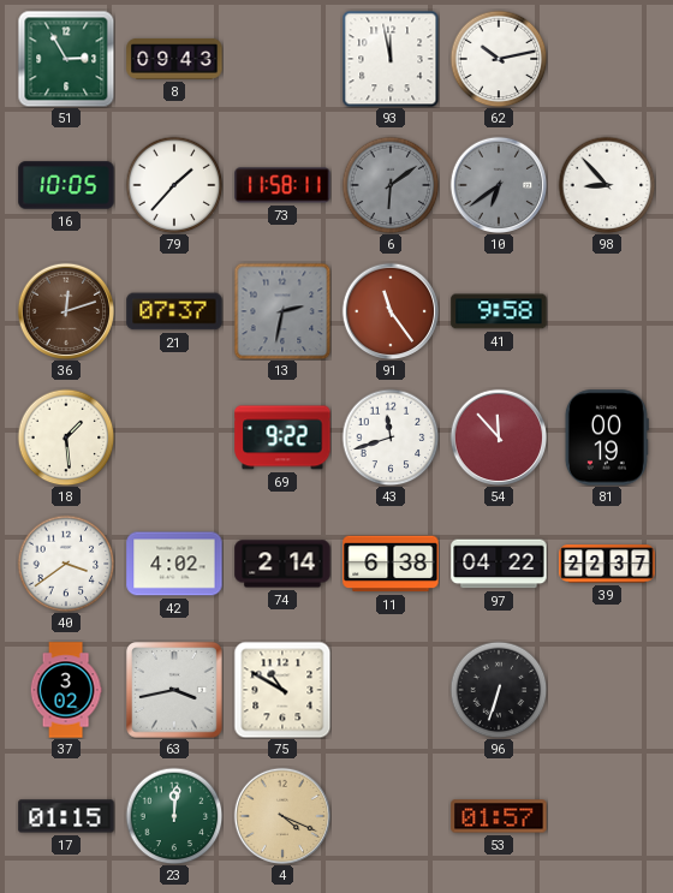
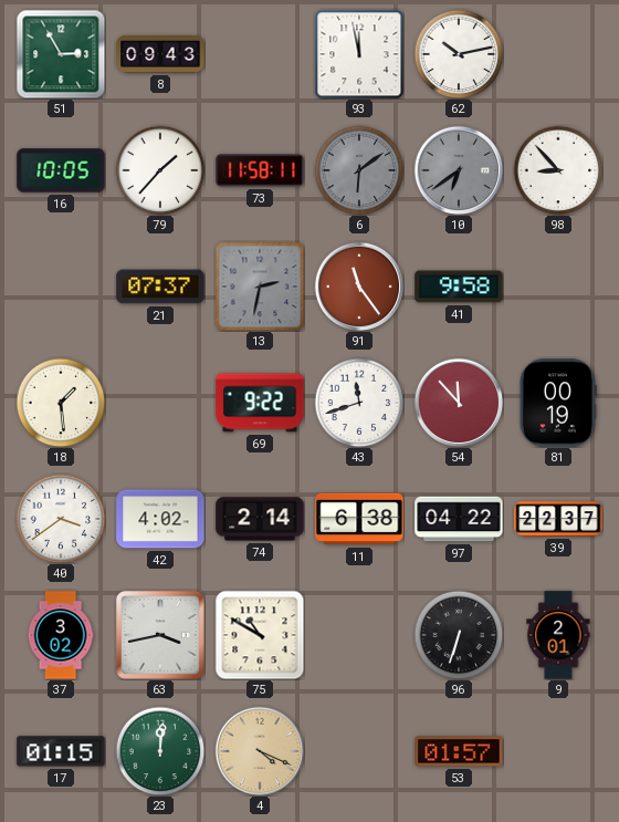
36: 12:12 -> none
9: none -> 2:01
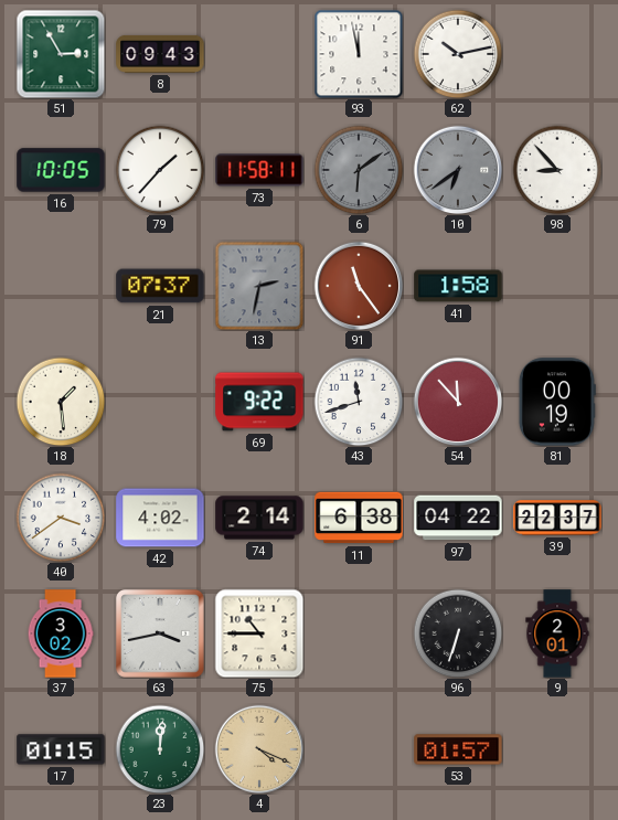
41: 9:58 -> 1:58
75: 10:50 -> 10:45
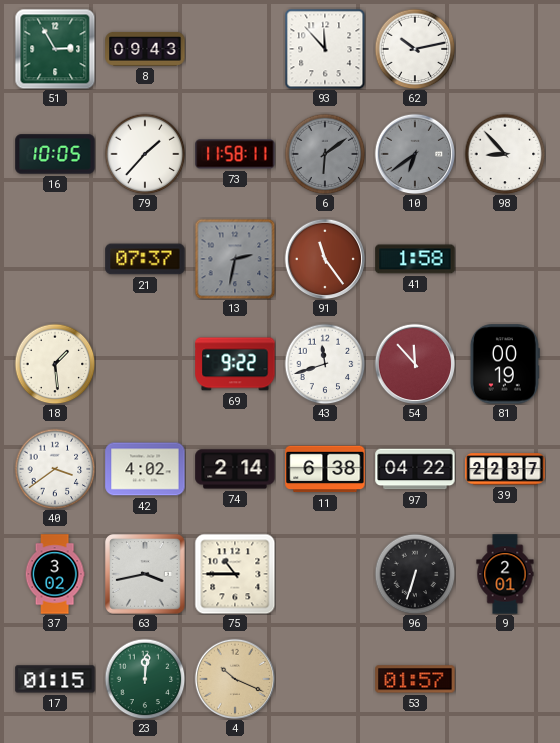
93: 11:58 -> 11:53
4: 4:19 -> 10:19
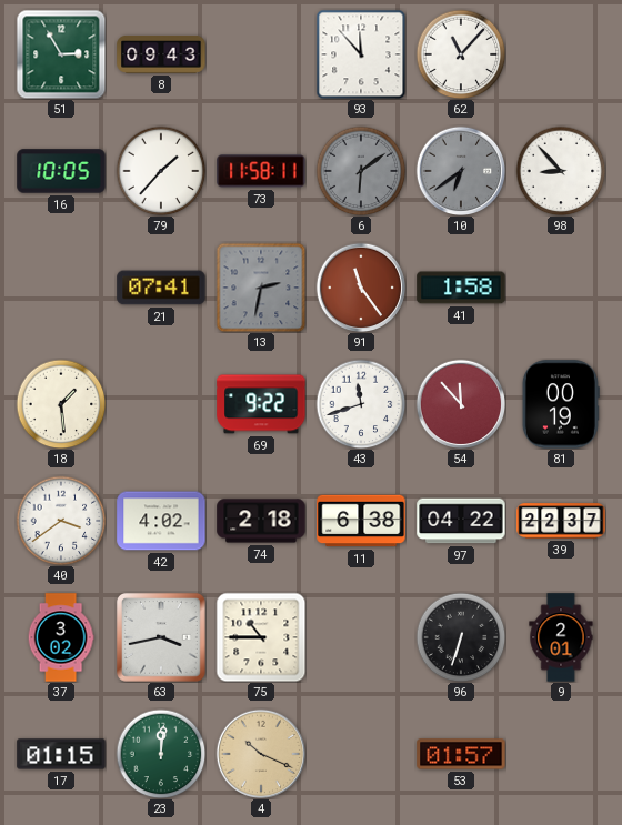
62: 10:13 -> 11:07
21: 07:37 -> 07:41
74: 2:14 -> 2:18
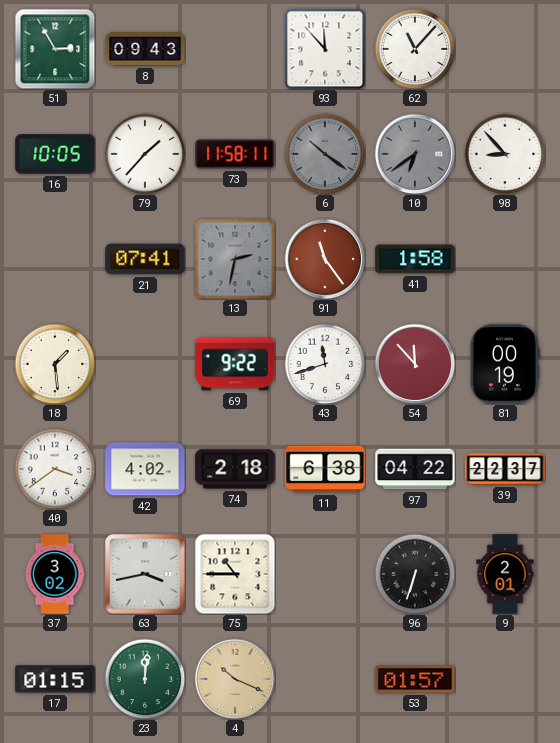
6: 6:09 -> 10:21
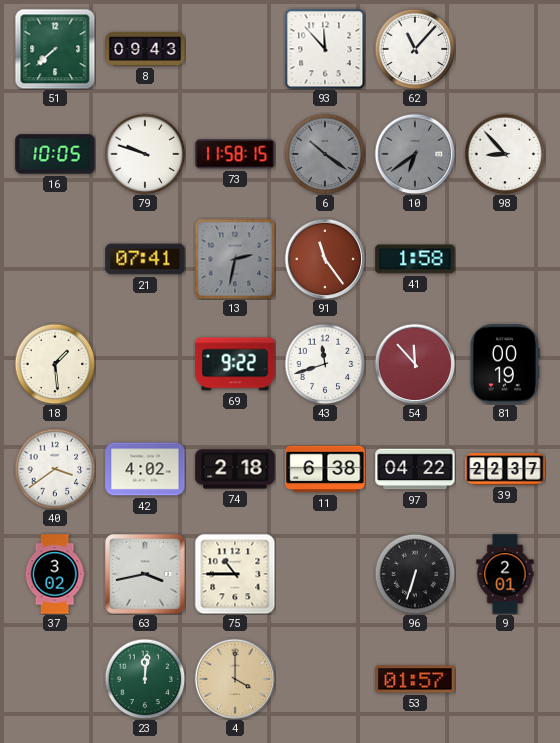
51: 2:55 -> 7:38
79: 1:37 -> 9:48
73: 11:58:11 -> 11:58:15
17: 01:15 -> none
4: 10:19 -> 4:00
